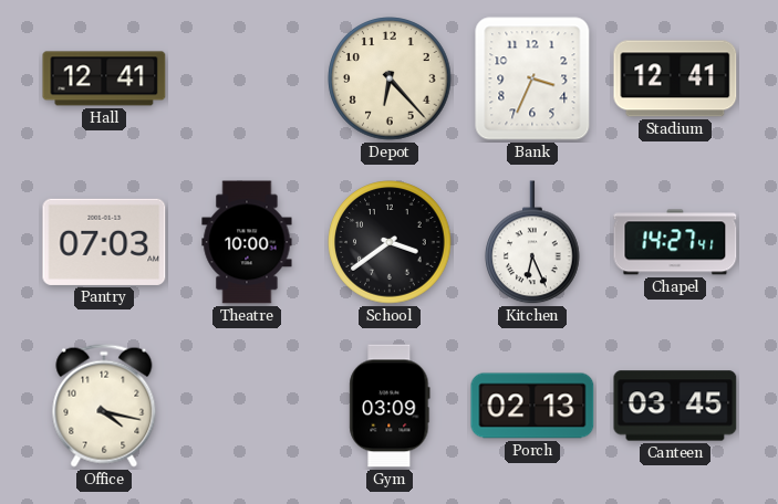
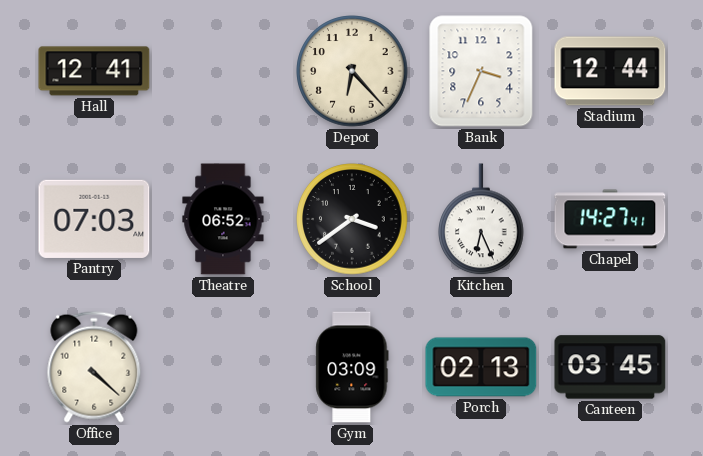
Stadium: 12:41 -> 12:44
Theatre: 10:00 -> 06:52
Office: 4:17 -> 4:22
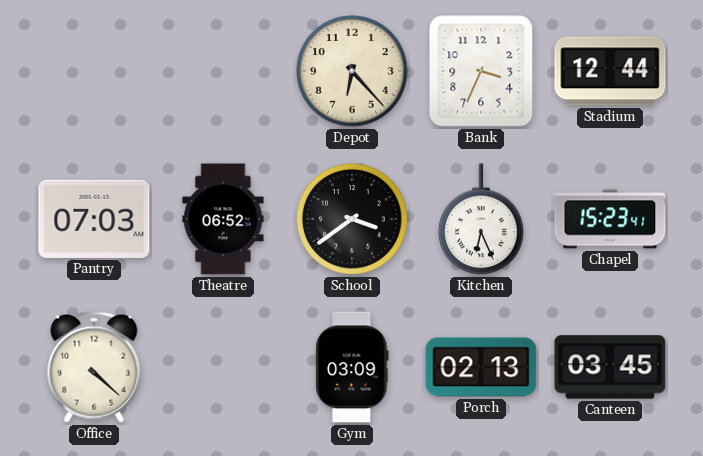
Hall: 12:41 -> none
Chapel: 14:27 -> 15:23
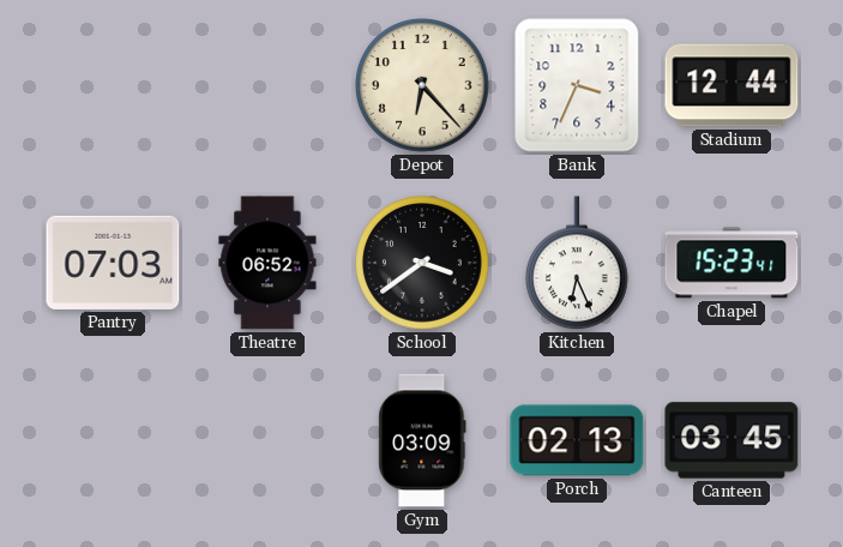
Office: 4:22 -> none
